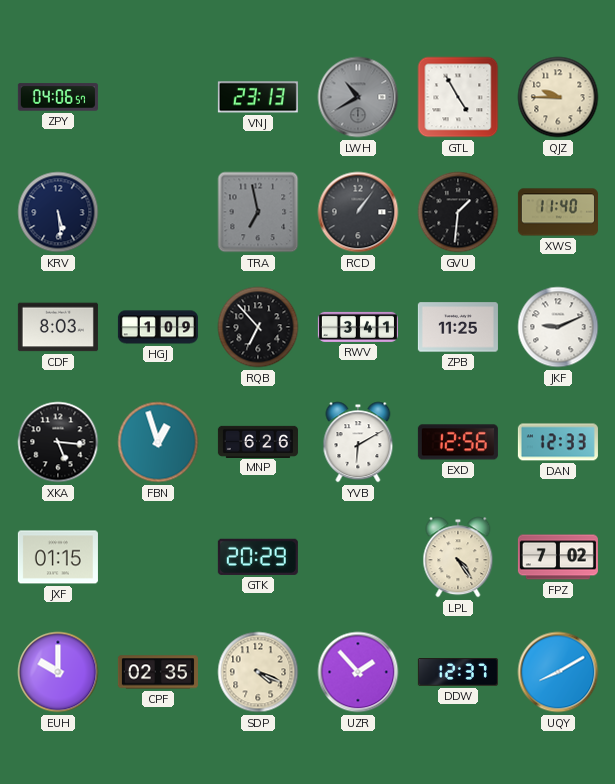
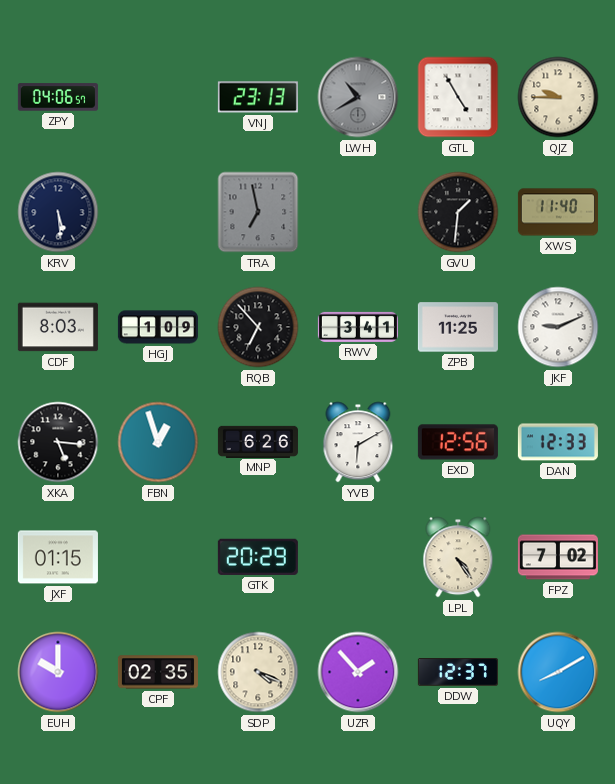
RCD: 1:06 -> none
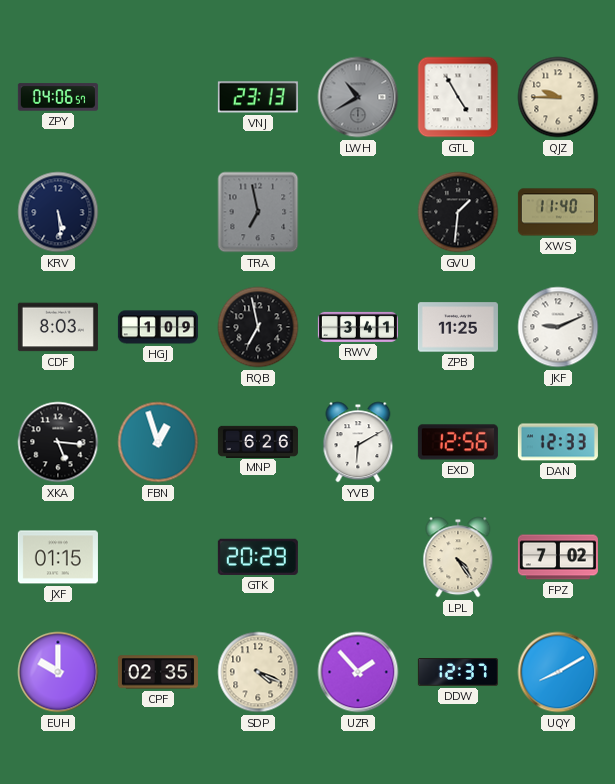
RQB: 6:53 -> 6:58
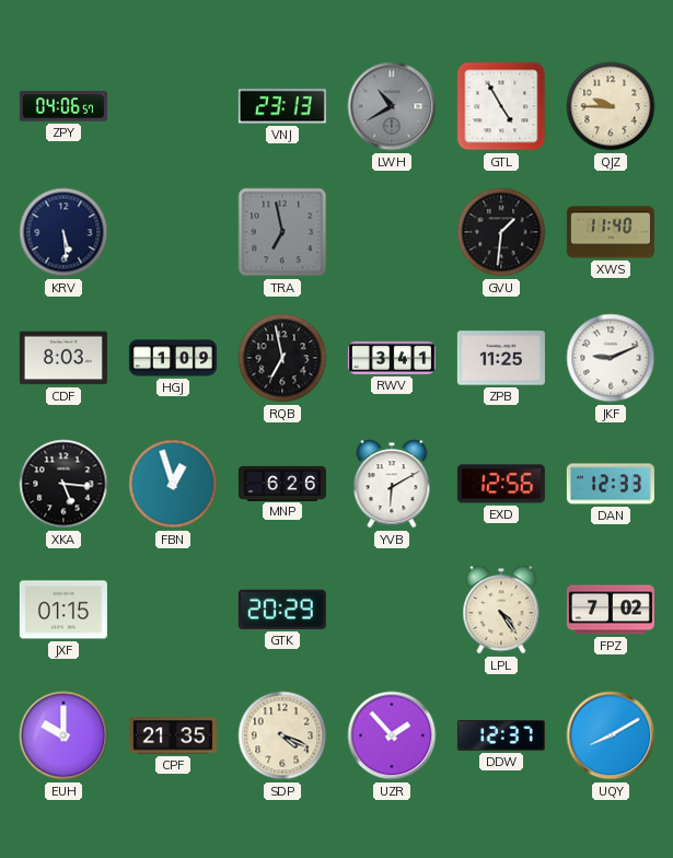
CPF: 02:35 -> 21:35
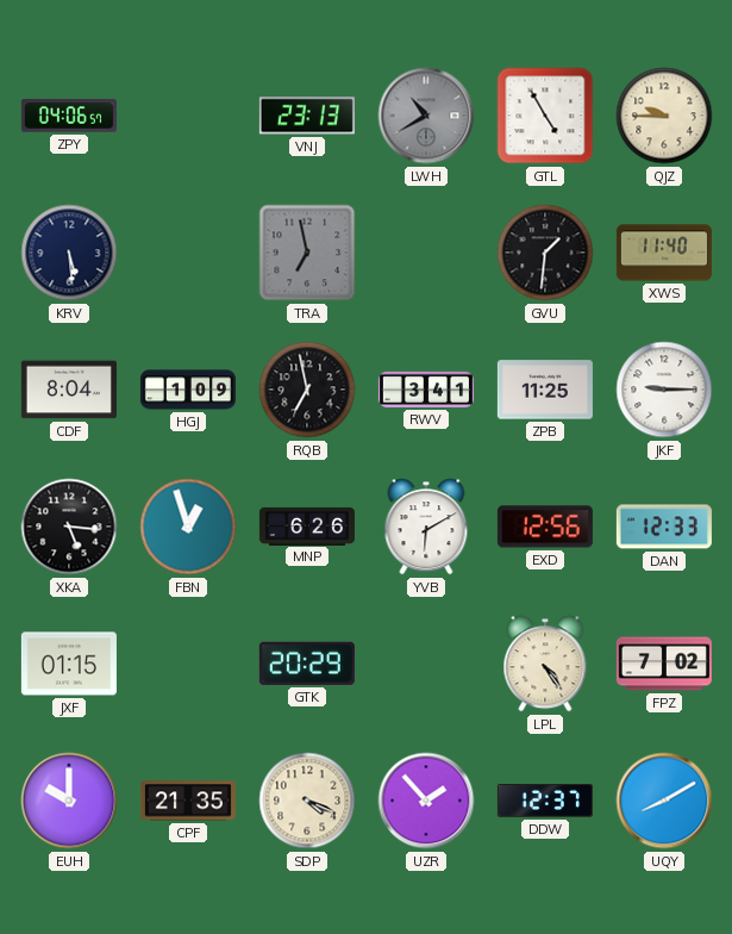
CDF: 8:03 -> 8:04
JKF: 9:11 -> 9:15
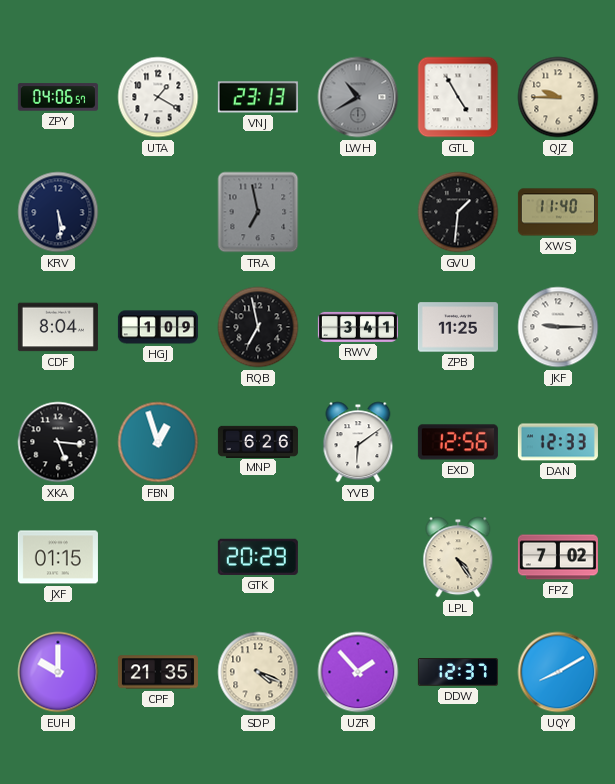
UTA: none -> 1:20
YVB: 6:10 -> 6:09
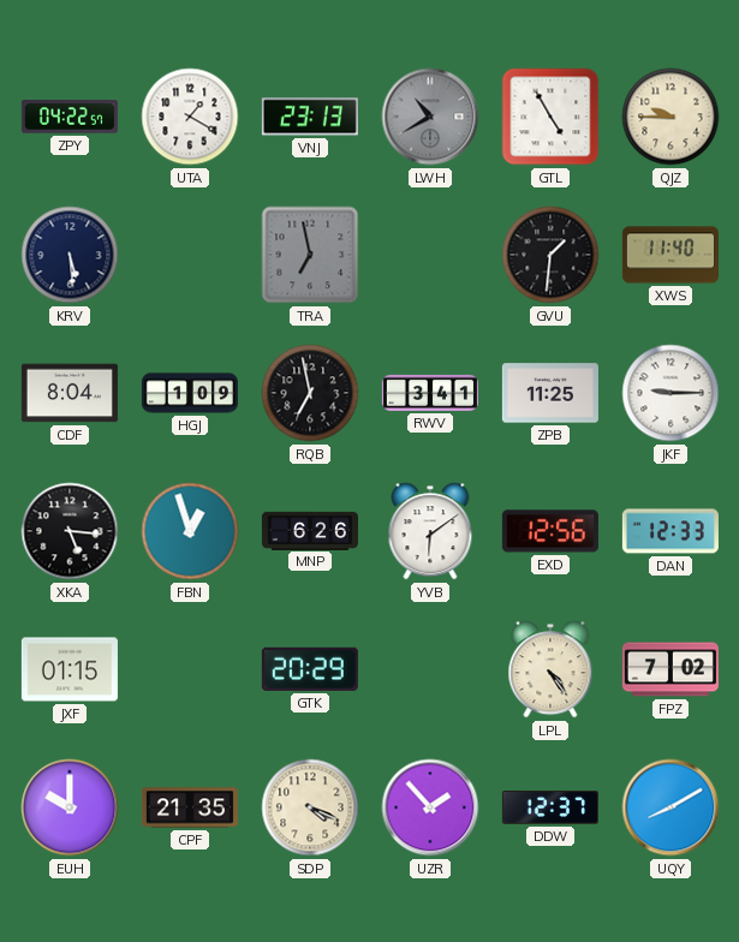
ZPY: 04:06 -> 04:22
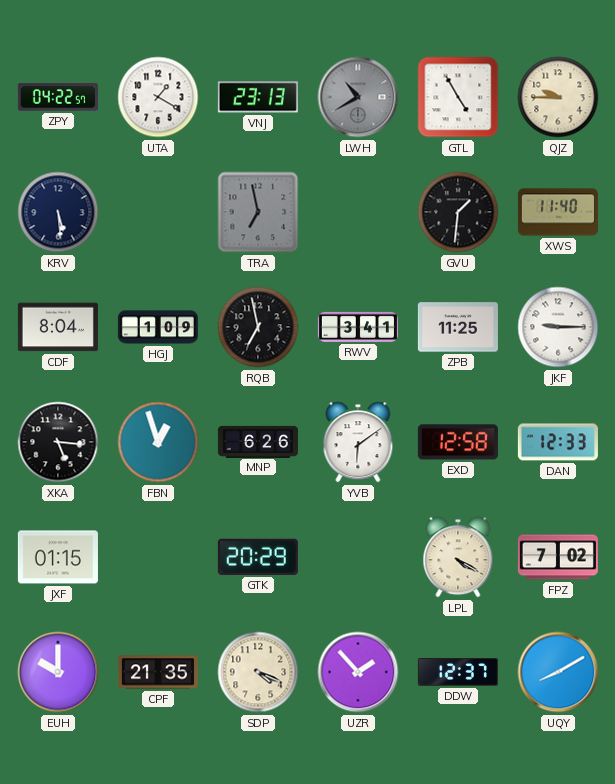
EXD: 12:56 -> 12:58
LPL: 4:24 -> 4:20
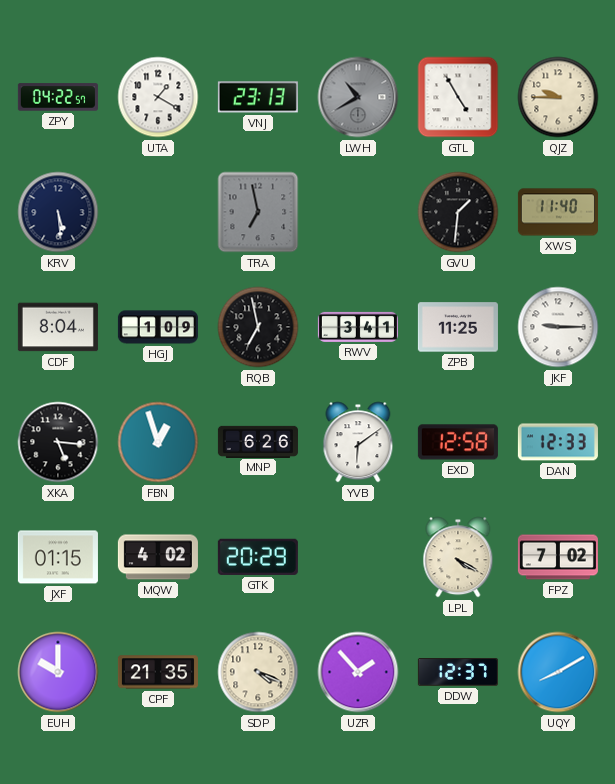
MQW: none -> 4:02
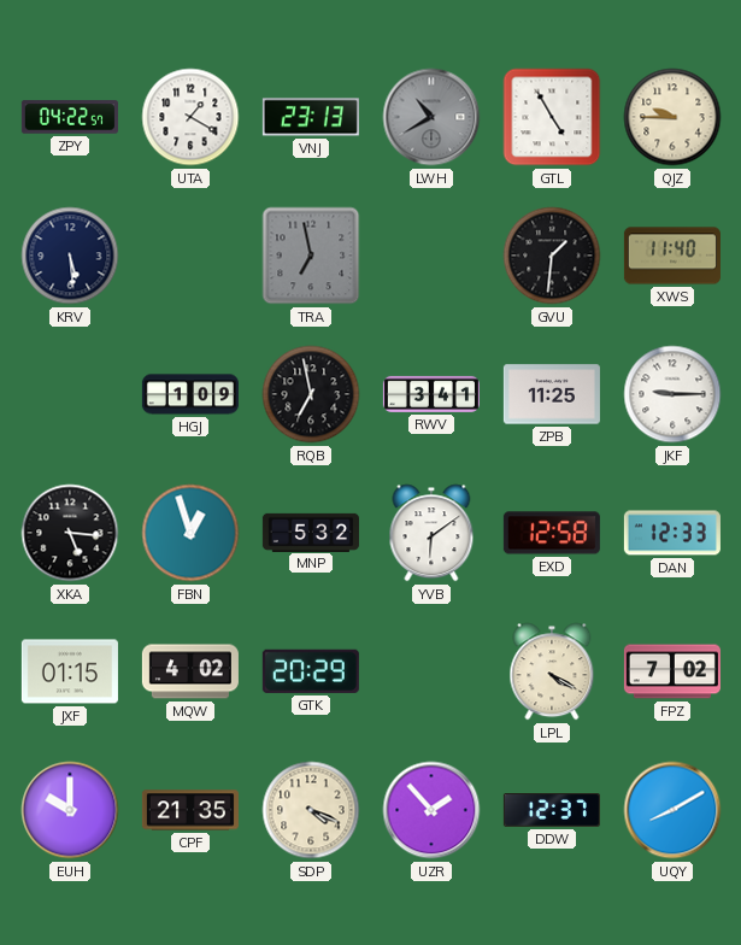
CDF: 8:04 -> none
MNP: 6:26 -> 5:32
